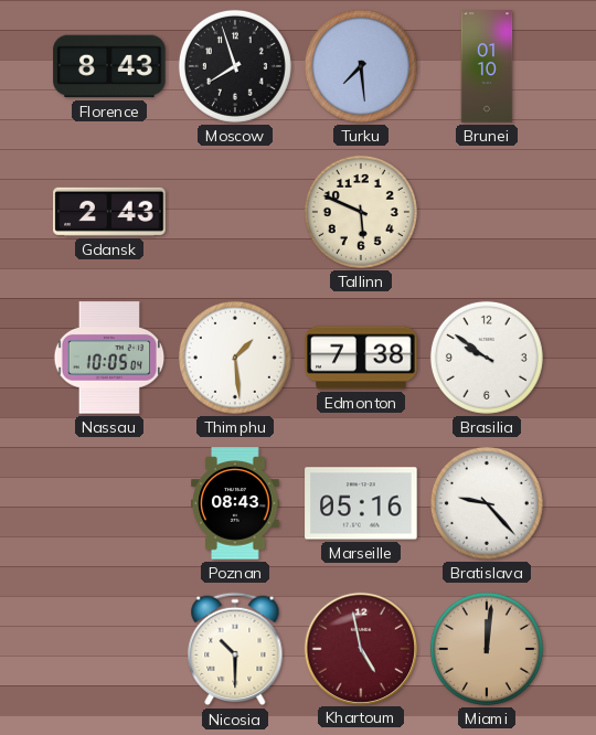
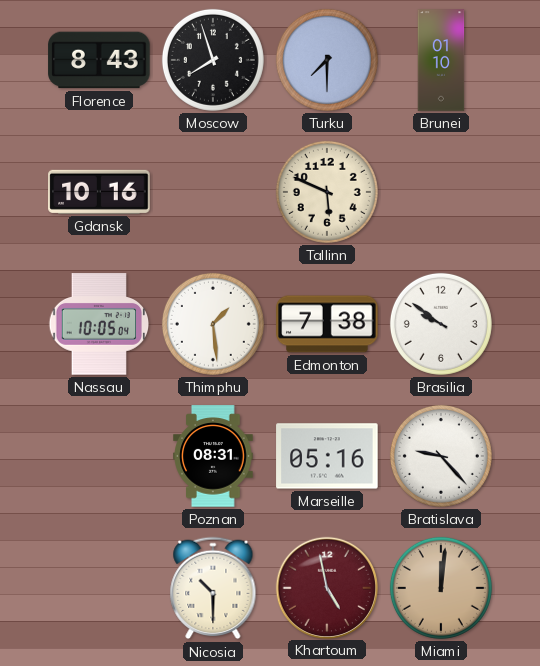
Turku: 7:29 -> 7:30
Gdansk: 2:43 -> 10:16
Poznan: 08:43 -> 08:31
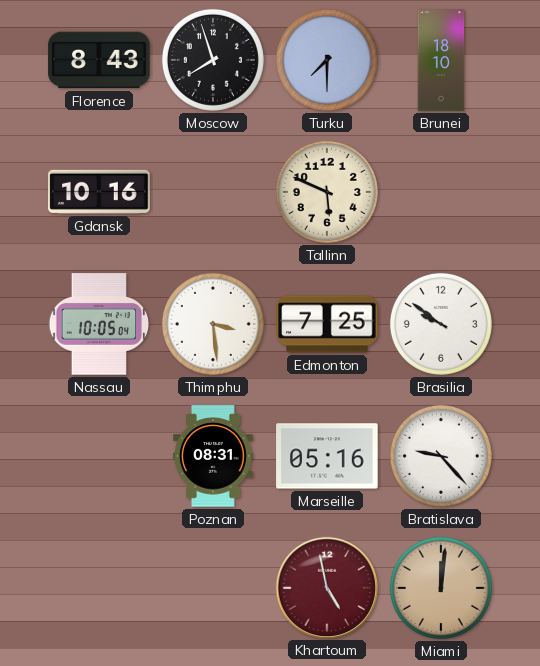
Brunei: 01:10 -> 18:10
Thimphu: 1:29 -> 3:29
Edmonton: 7:38 -> 7:25
Nicosia: 10:30 -> none
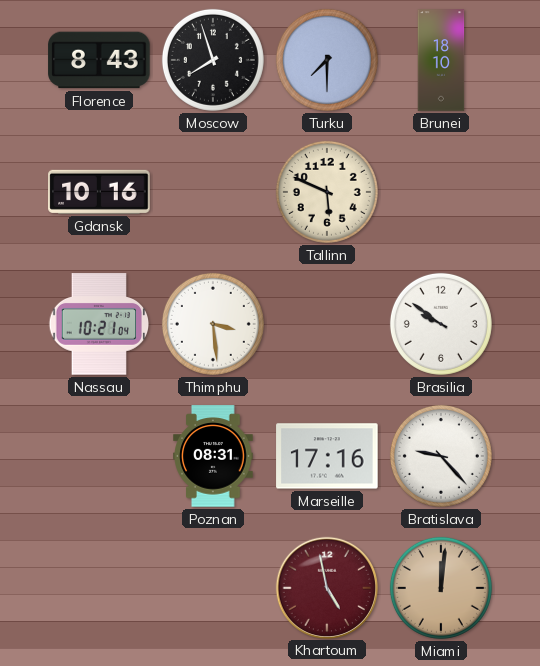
Nassau: 10:05 -> 10:21
Edmonton: 7:25 -> none
Marseille: 05:16 -> 17:16
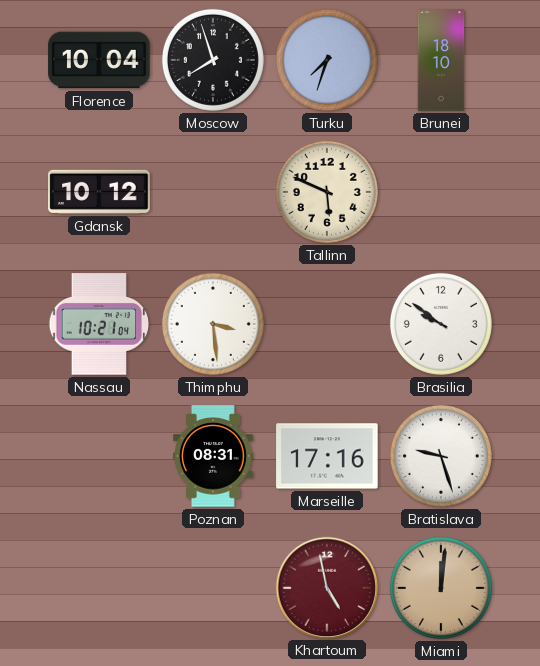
Florence: 8:43 -> 10:04
Turku: 7:30 -> 7:33
Gdansk: 10:16 -> 10:12
Bratislava: 9:23 -> 9:27
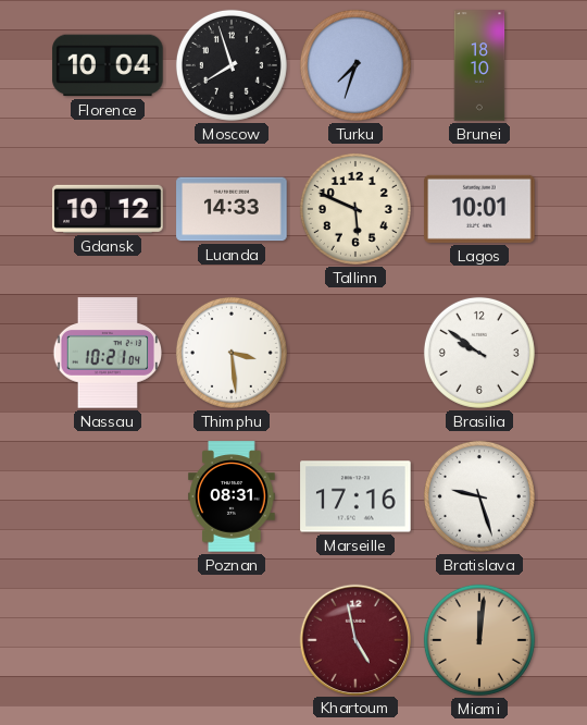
Luanda: none -> 14:33
Lagos: none -> 10:01
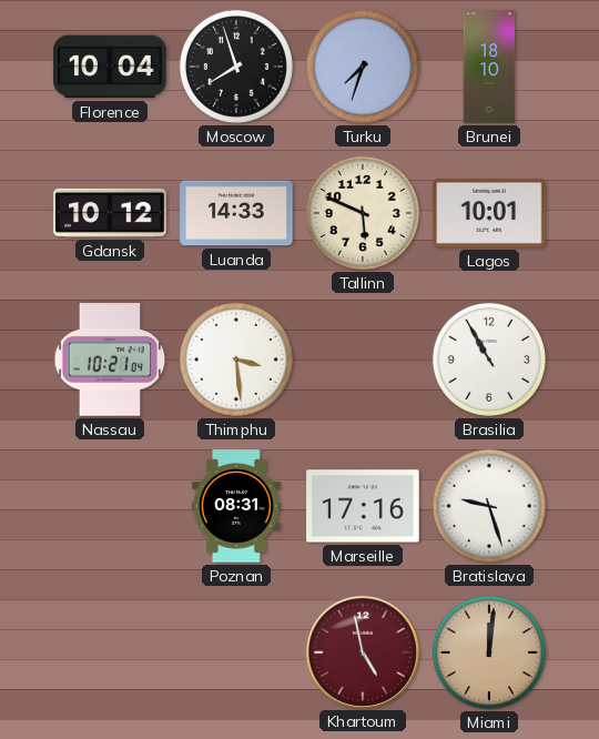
Brasilia: 9:51 -> 10:55
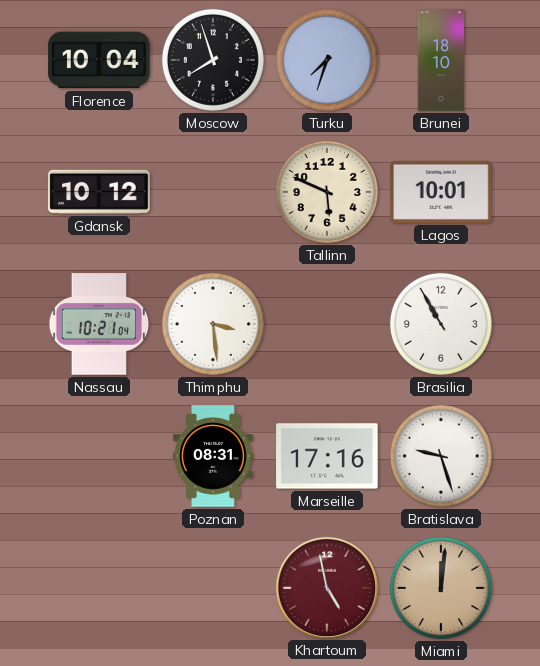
Luanda: 14:33 -> none
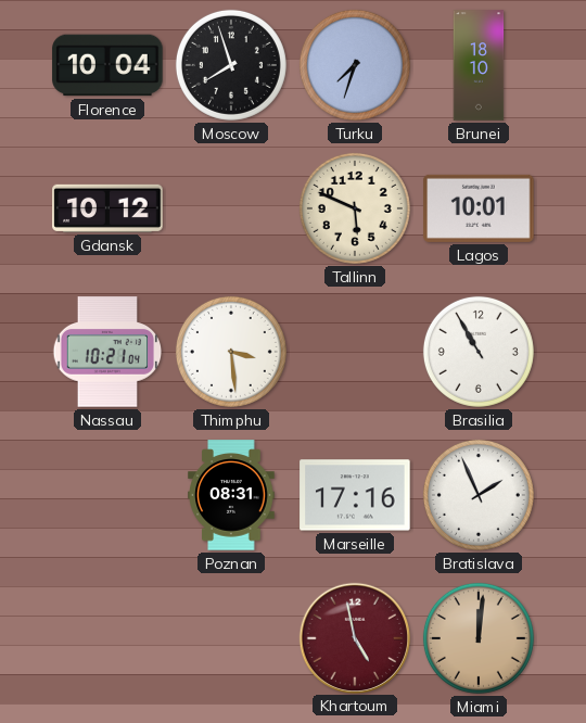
Bratislava: 9:27 -> 1:56
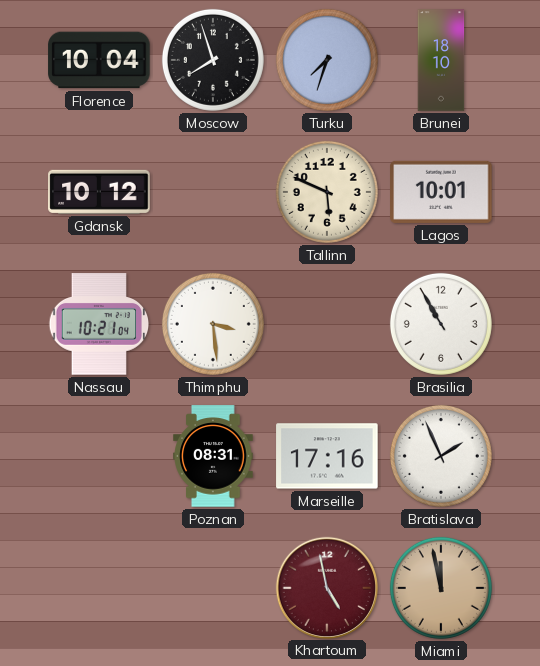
Miami: 12:01 -> 11:58
